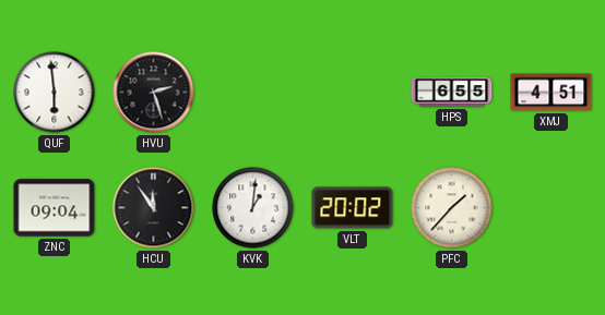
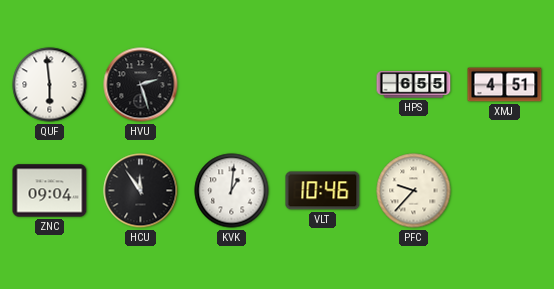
VLT: 20:02 -> 10:46
PFC: 1:37 -> 9:37
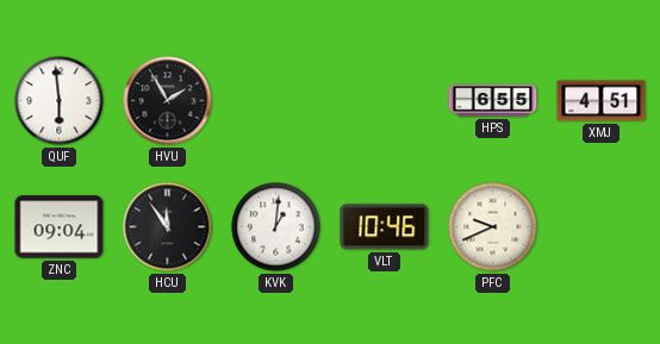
HVU: 2:27 -> 1:55
PFC: 9:37 -> 9:41
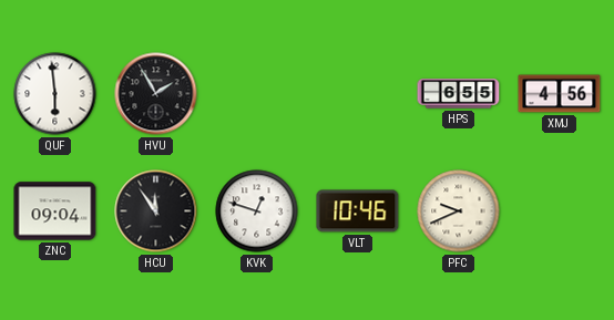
XMJ: 4:51 -> 4:56
KVK: 1:01 -> 12:48
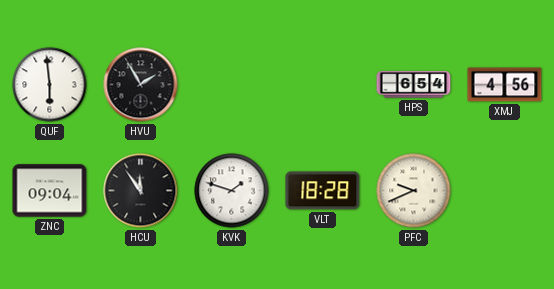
HPS: 6:55 -> 6:54
KVK: 12:48 -> 1:48
VLT: 10:46 -> 18:28
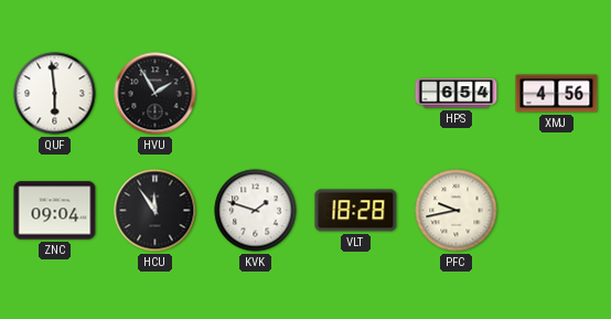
PFC: 9:41 -> 9:43
